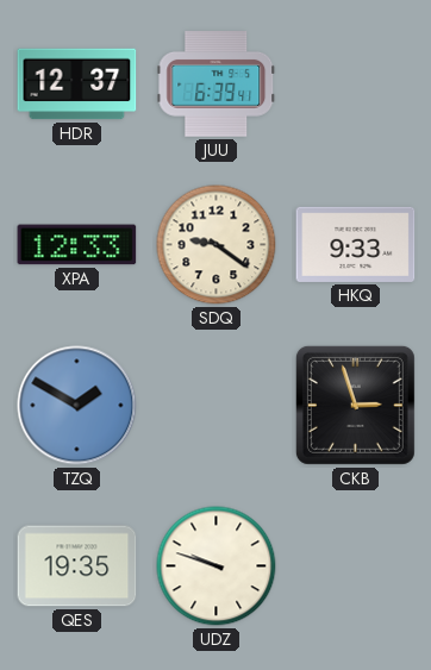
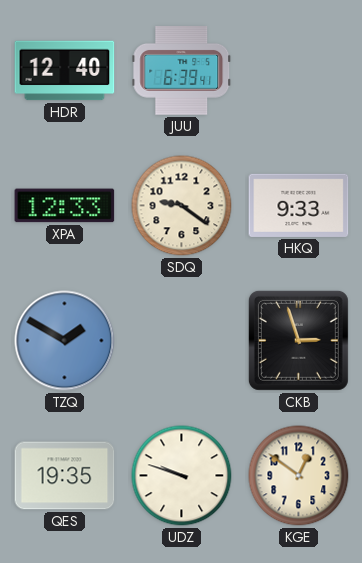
HDR: 12:37 -> 12:40
KGE: none -> 12:51
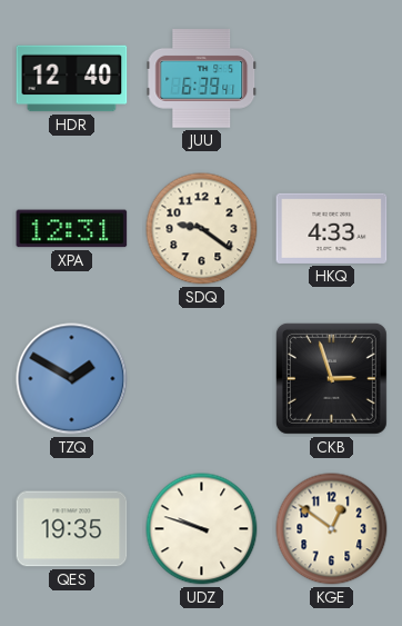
XPA: 12:33 -> 12:31
HKQ: 9:33 -> 4:33
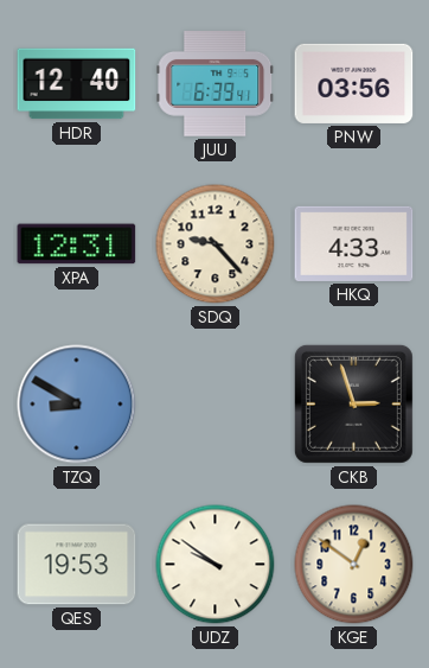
PNW: none -> 03:56
SDQ: 9:21 -> 9:23
TZQ: 1:50 -> 8:50
QES: 19:35 -> 19:53
UDZ: 9:48 -> 9:51
